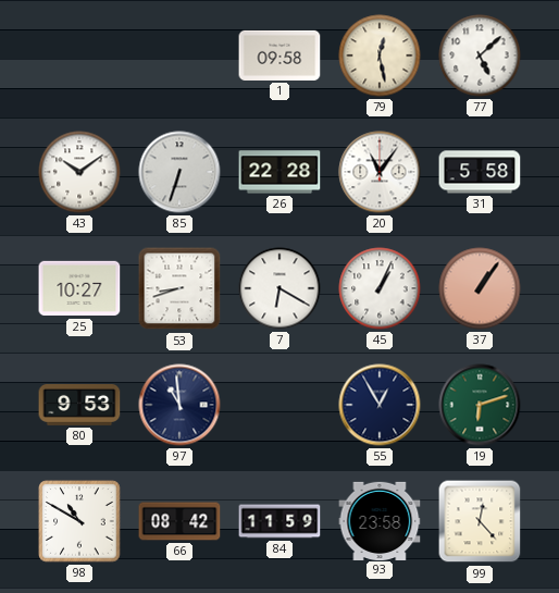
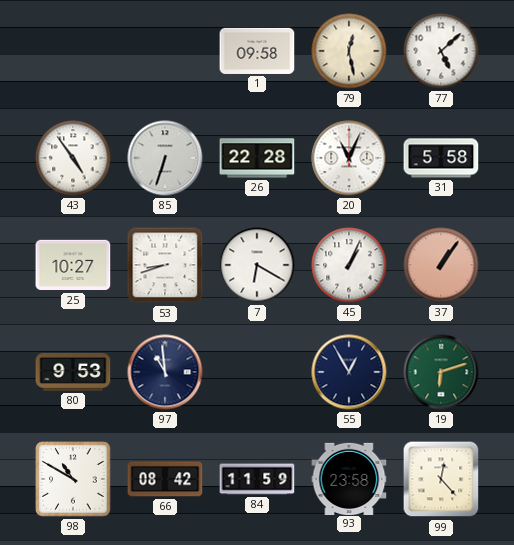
43: 10:09 -> 4:54
20: 11:06 -> 11:04
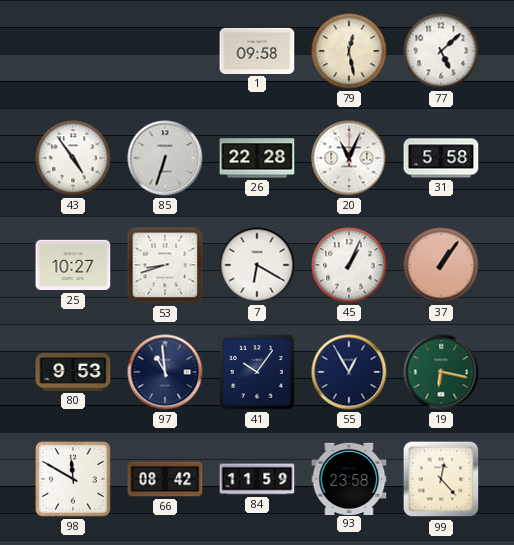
41: none -> 10:06
19: 6:12 -> 6:17
98: 10:50 -> 11:50
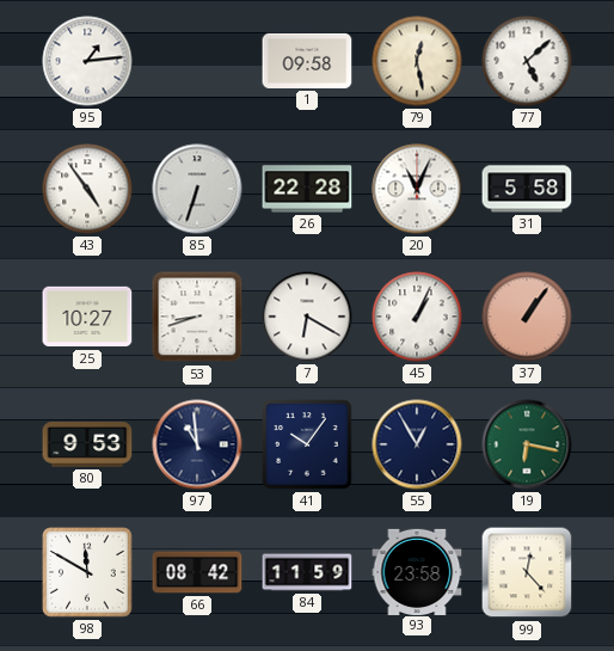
95: none -> 1:14
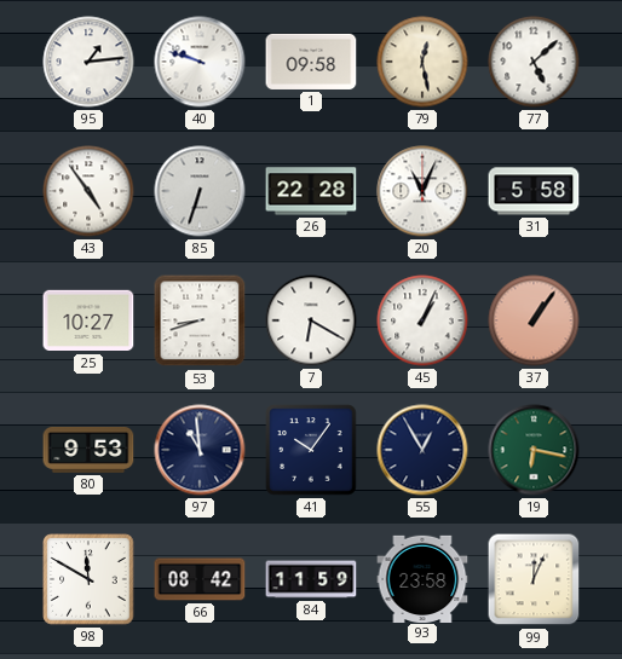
40: none -> 9:48
99: 12:23 -> 12:04
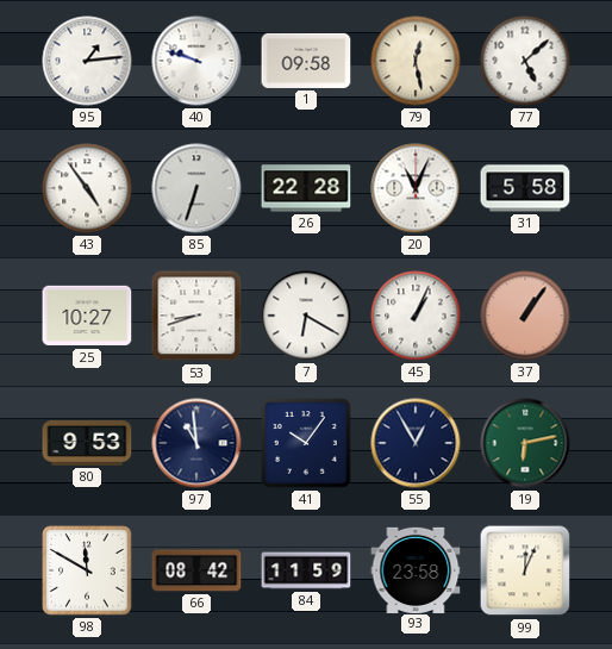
19: 6:17 -> 6:13
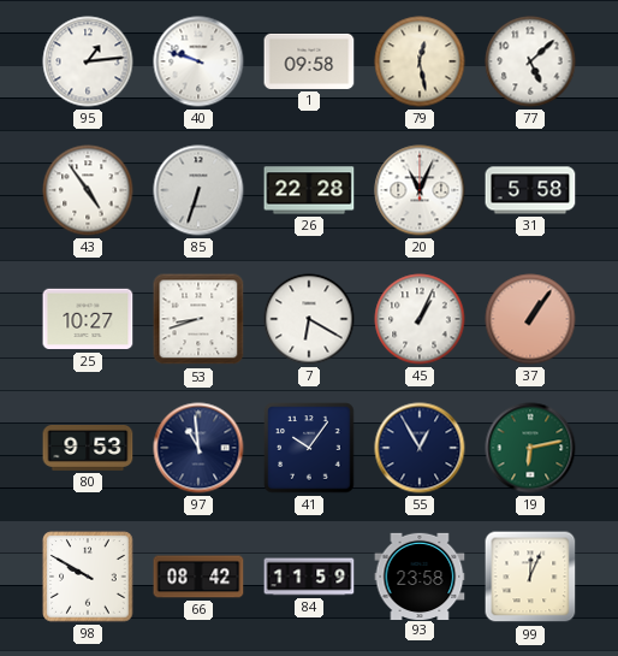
98: 11:50 -> 9:50
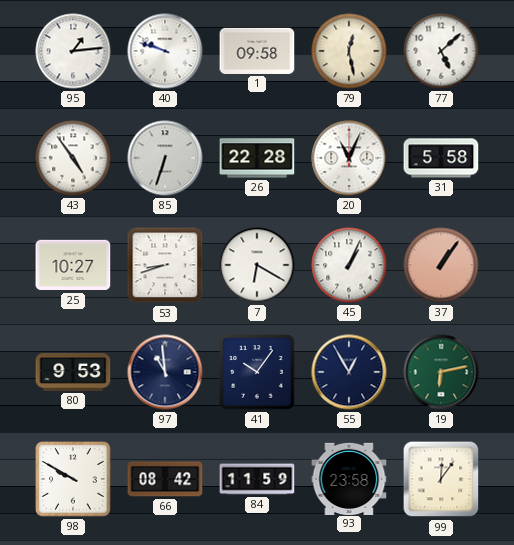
99: 12:04 -> 12:06
